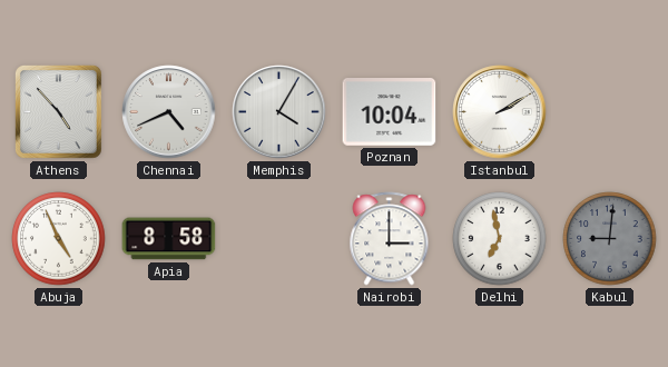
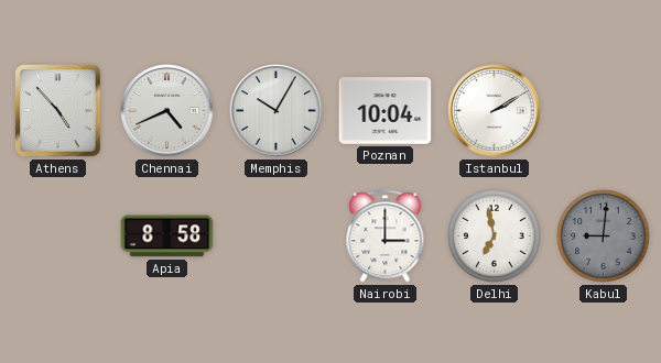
Memphis: 4:05 -> 10:05
Abuja: 4:56 -> none
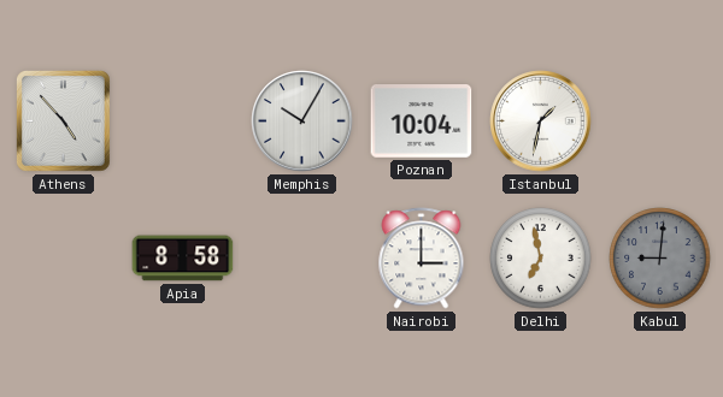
Chennai: 4:41 -> none
Istanbul: 2:10 -> 1:32
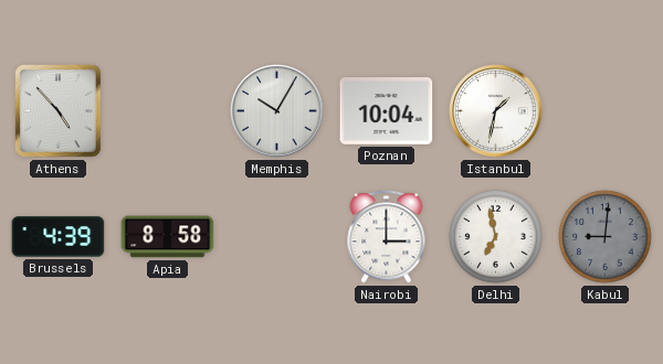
Brussels: none -> 4:39
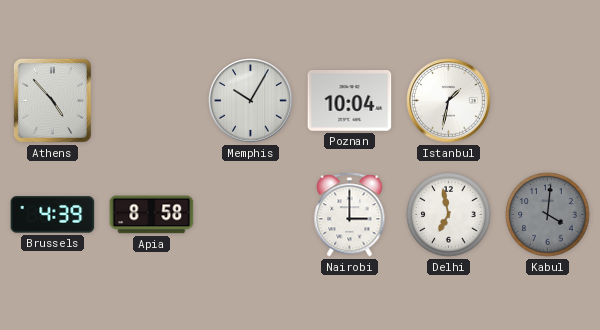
Kabul: 9:01 -> 4:01
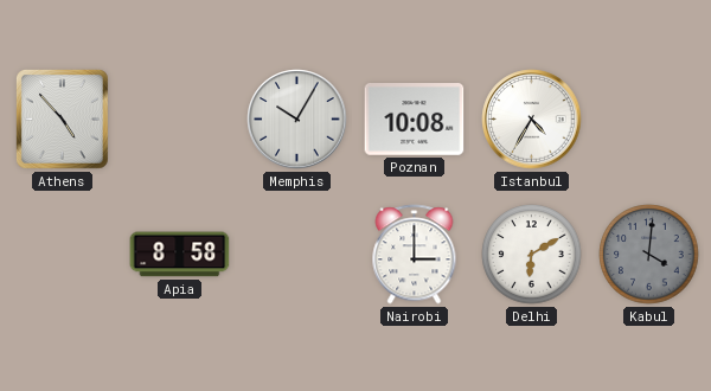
Poznan: 10:04 -> 10:08
Istanbul: 1:32 -> 4:35
Brussels: 4:39 -> none
Delhi: 6:58 -> 6:10
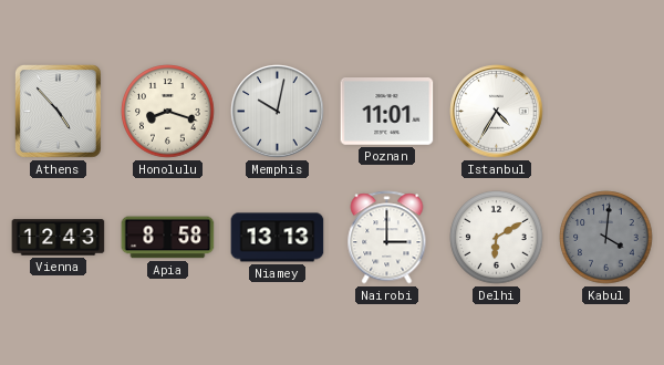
Honolulu: none -> 8:18
Memphis: 10:05 -> 10:02
Poznan: 10:08 -> 11:01
Vienna: none -> 12:43
Niamey: none -> 13:13
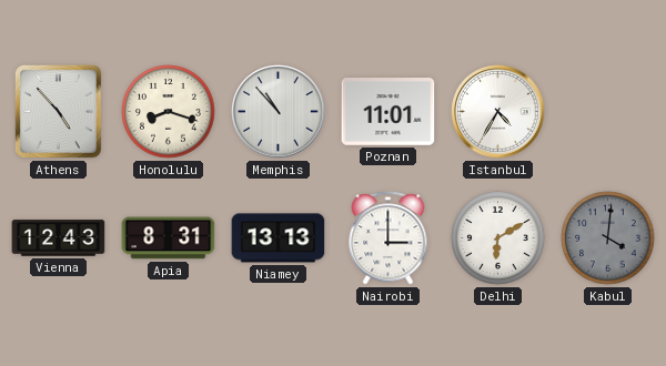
Memphis: 10:02 -> 10:53
Apia: 8:58 -> 8:31
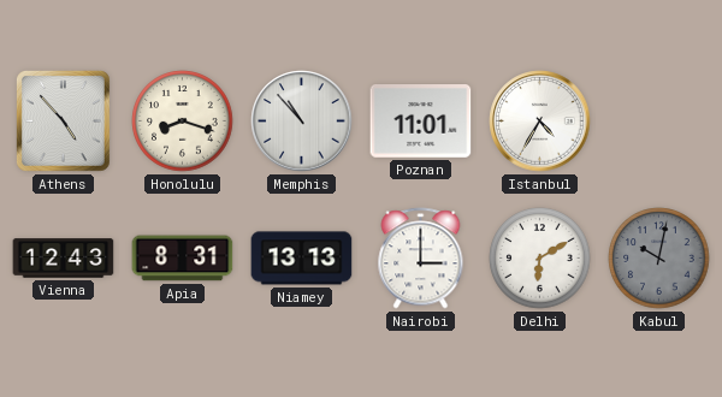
Kabul: 4:01 -> 10:02
